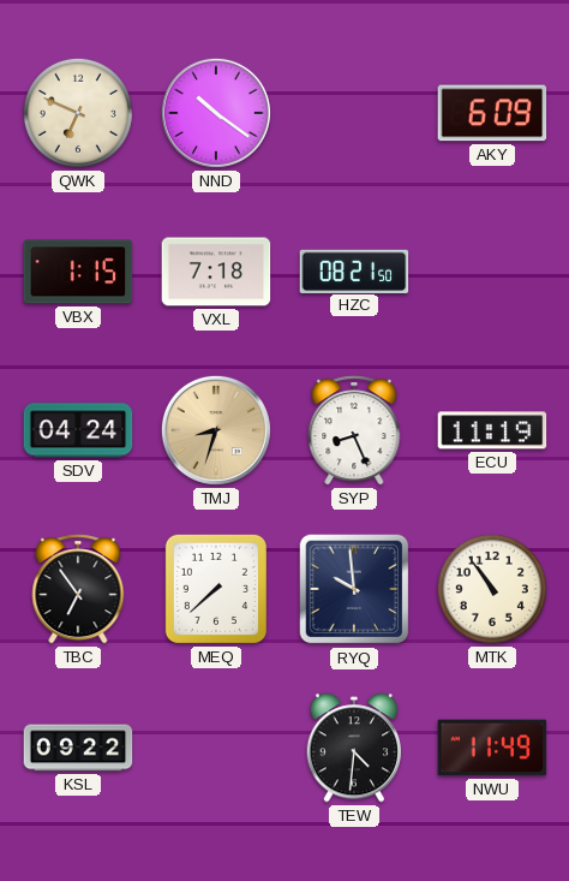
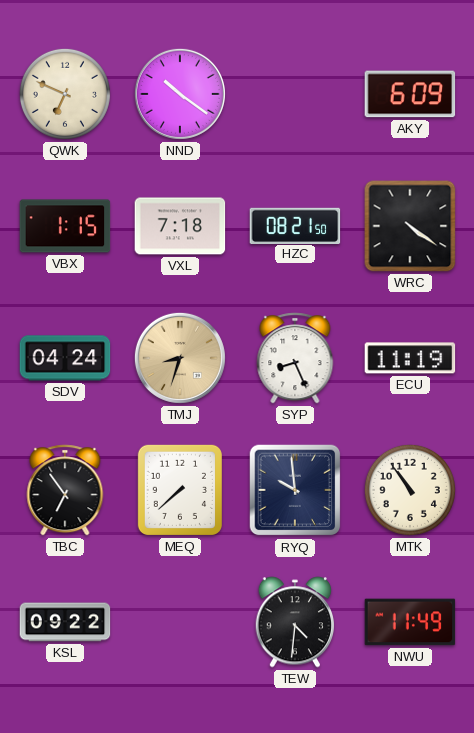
WRC: none -> 4:21
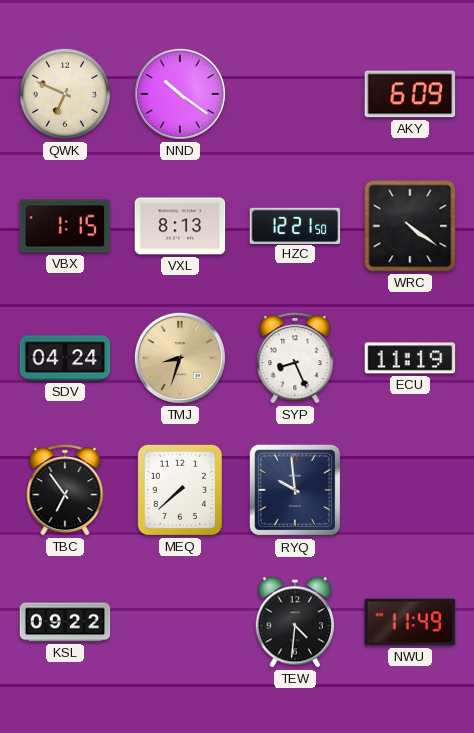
VXL: 7:18 -> 8:13
HZC: 08:21 -> 12:21
MTK: 10:54 -> none
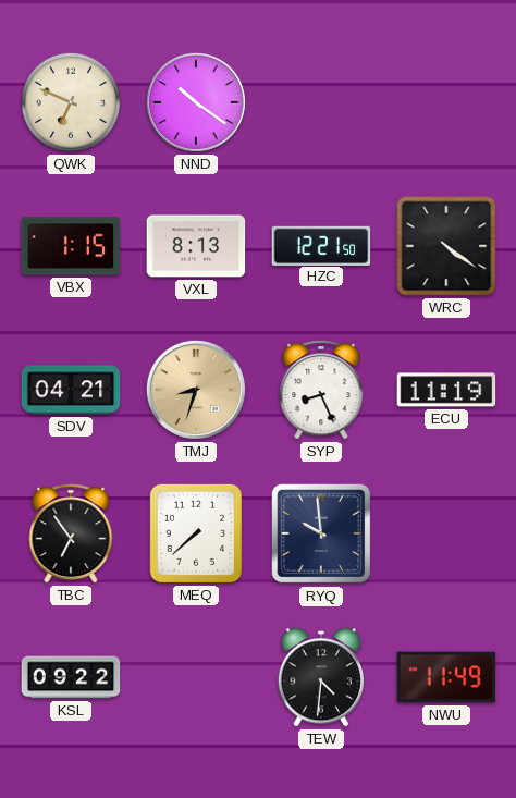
AKY: 6:09 -> none
SDV: 04:24 -> 04:21
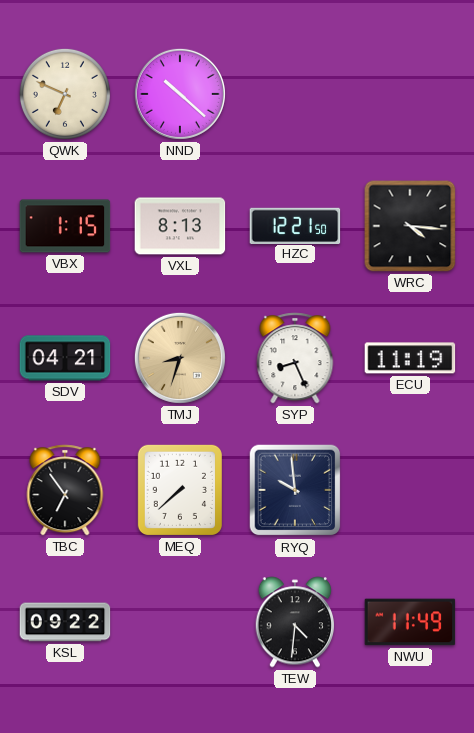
NND: 10:21 -> 10:22
WRC: 4:21 -> 4:16
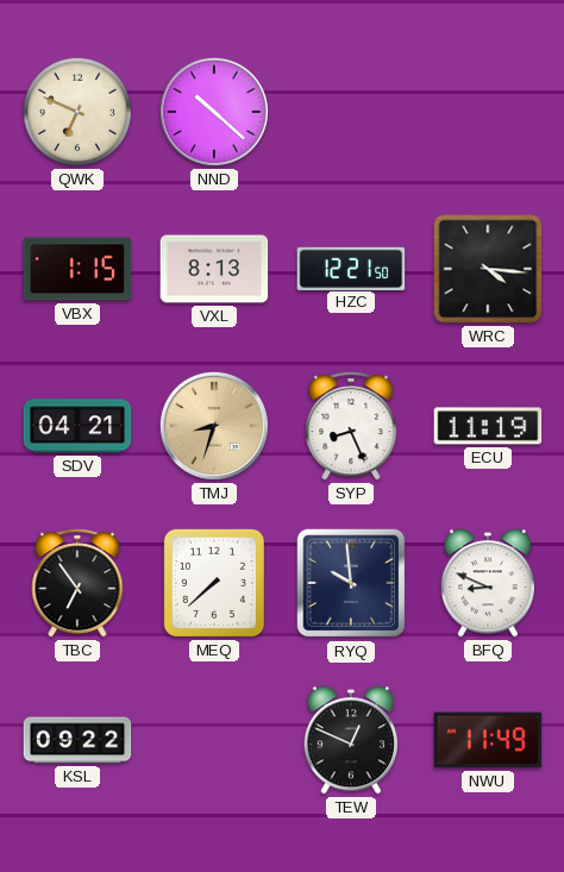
BFQ: none -> 8:49
TEW: 4:31 -> 12:49
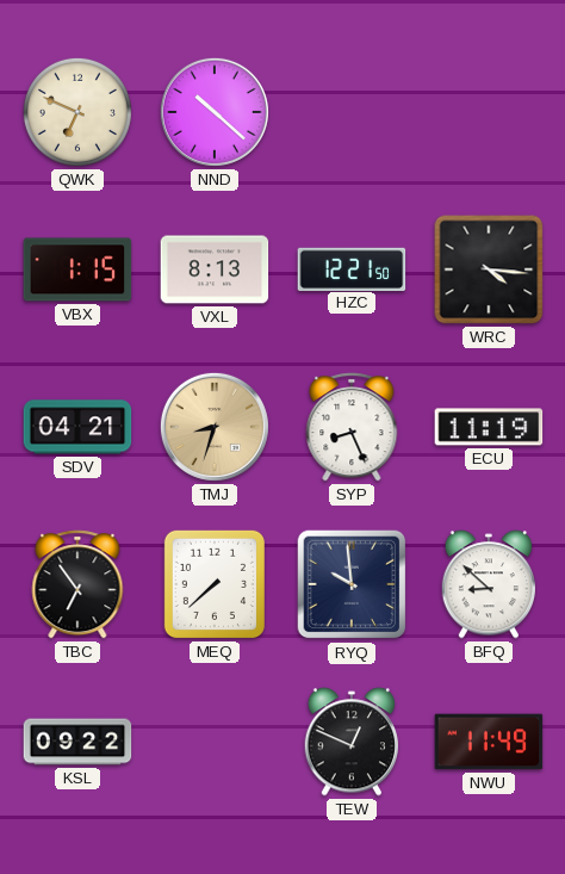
BFQ: 8:49 -> 8:52
